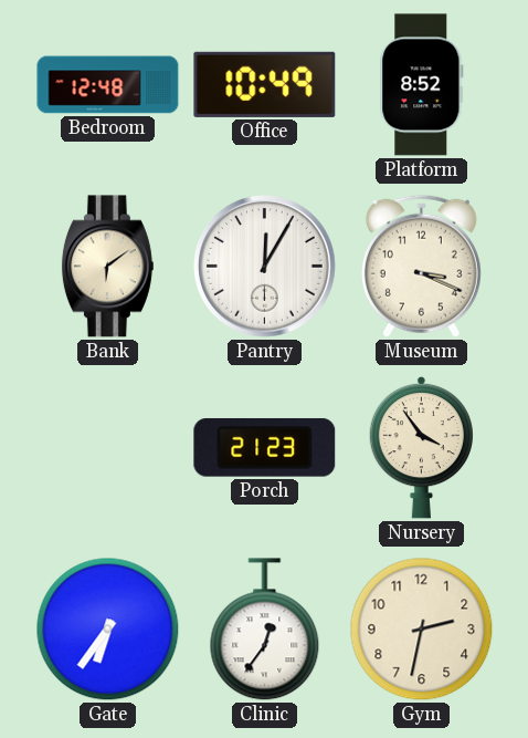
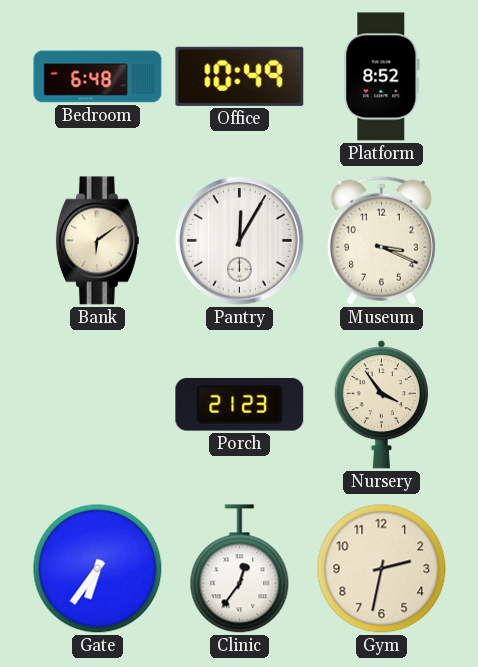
Bedroom: 12:48 -> 6:48
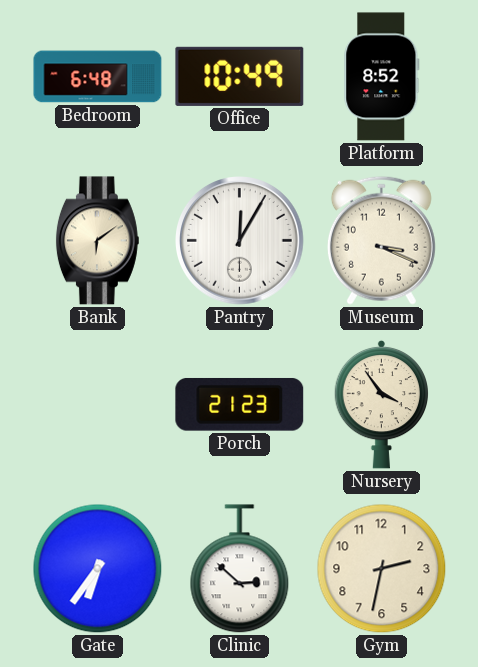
Clinic: 12:36 -> 2:52
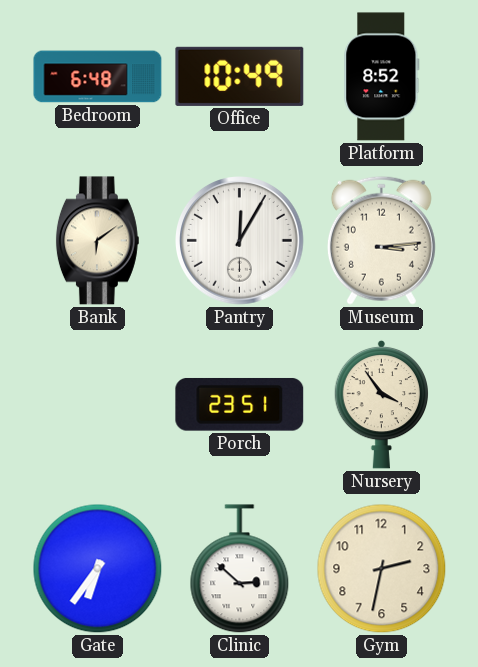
Museum: 3:19 -> 3:14
Porch: 21:23 -> 23:51
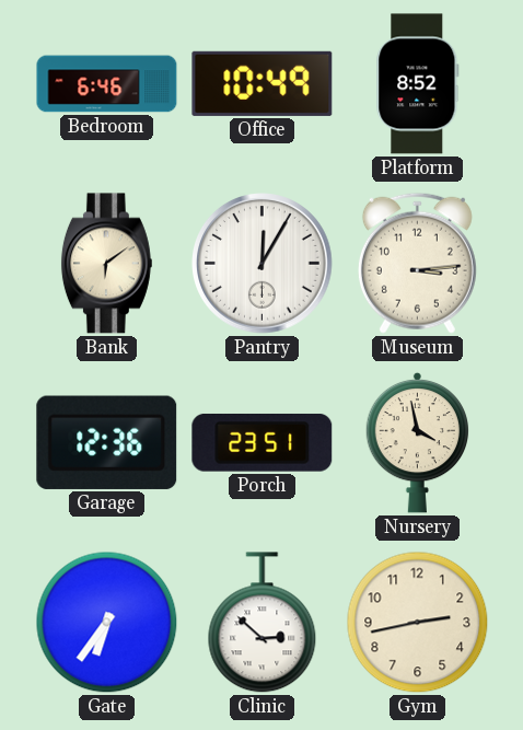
Bedroom: 6:48 -> 6:46
Garage: none -> 12:36
Nursery: 3:54 -> 3:58
Gym: 2:32 -> 2:43
